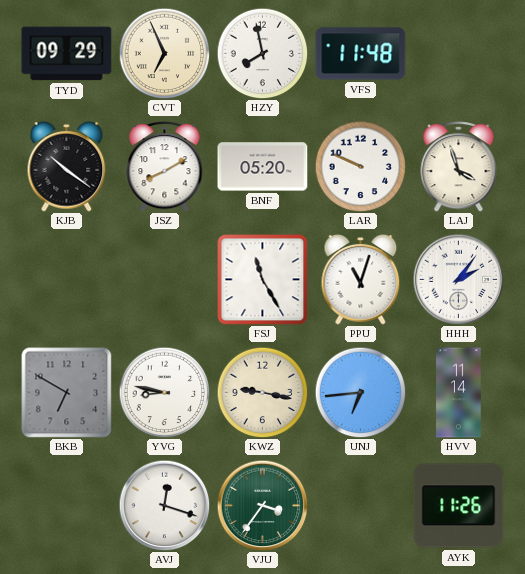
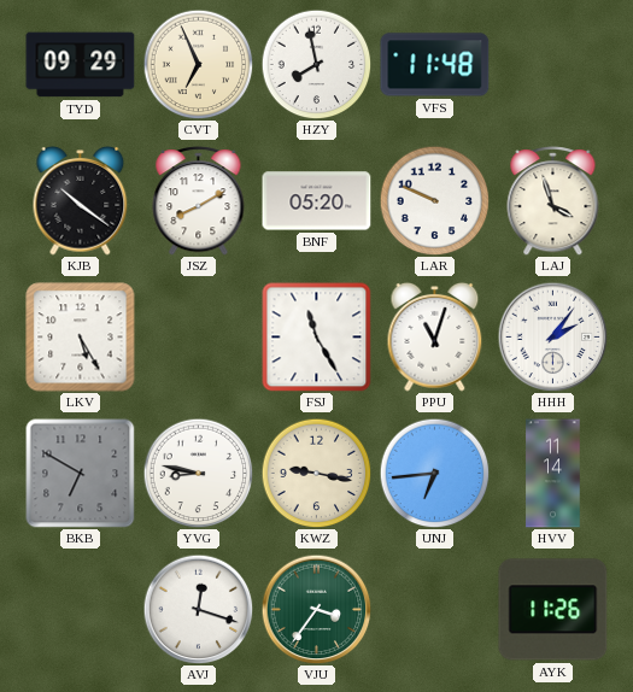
LKV: none -> 5:25
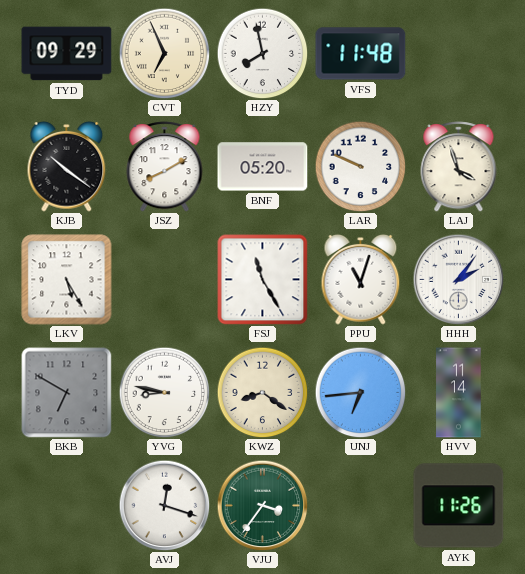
KWZ: 9:17 -> 8:21
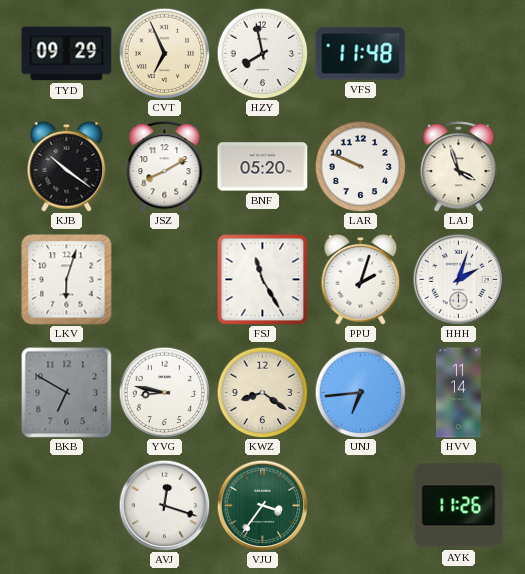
LKV: 5:25 -> 6:03
PPU: 11:03 -> 2:03
HHH: 2:06 -> 2:03
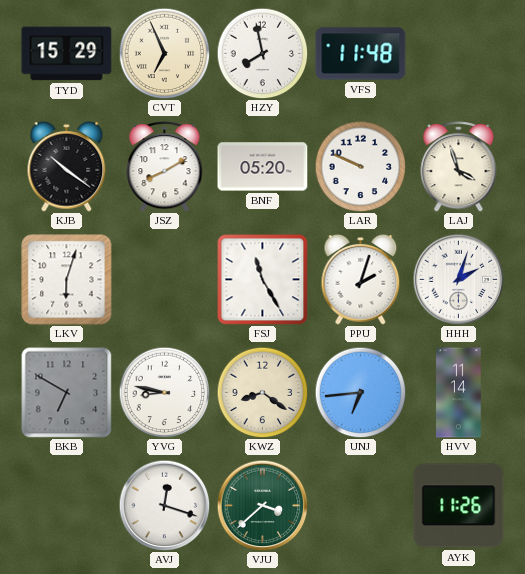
TYD: 09:29 -> 15:29
VJU: 3:36 -> 3:38
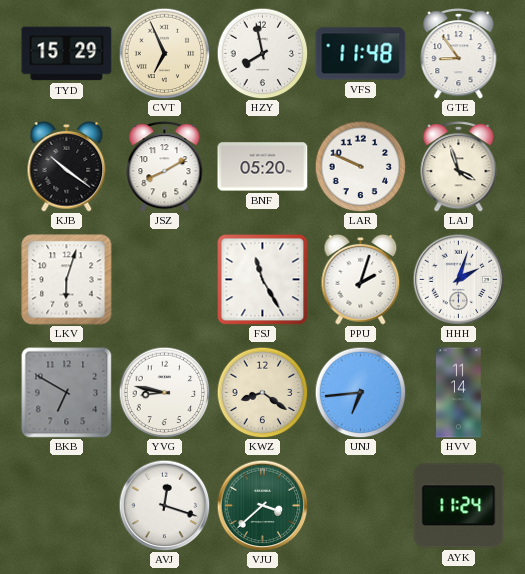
GTE: none -> 8:54
AYK: 11:26 -> 11:24
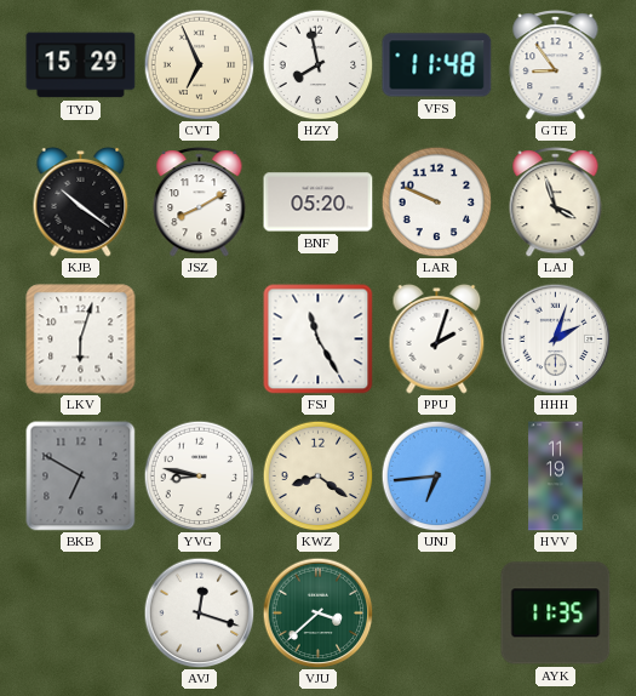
HVV: 11:14 -> 11:19
AYK: 11:24 -> 11:35
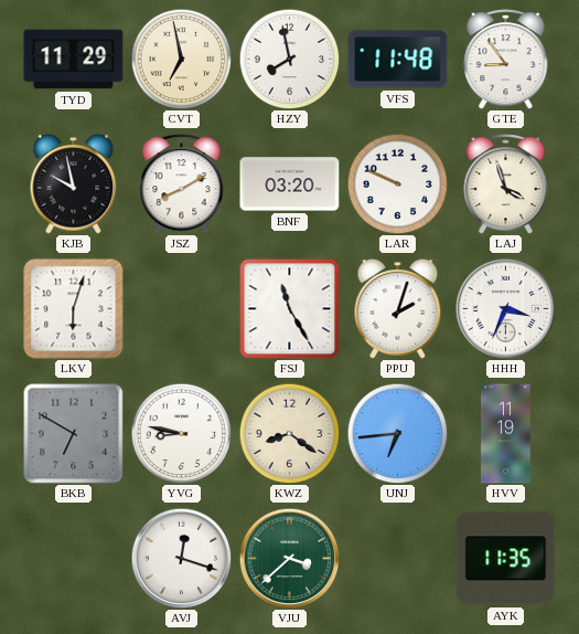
TYD: 15:29 -> 11:29
CVT: 6:56 -> 6:58
KJB: 10:21 -> 9:58
BNF: 05:20 -> 03:20
HHH: 2:03 -> 3:34
